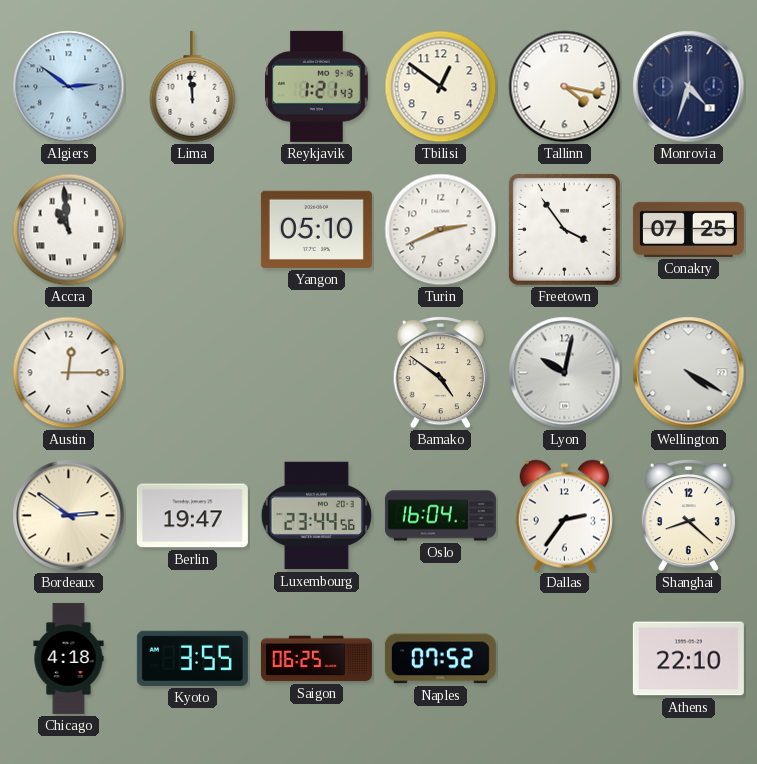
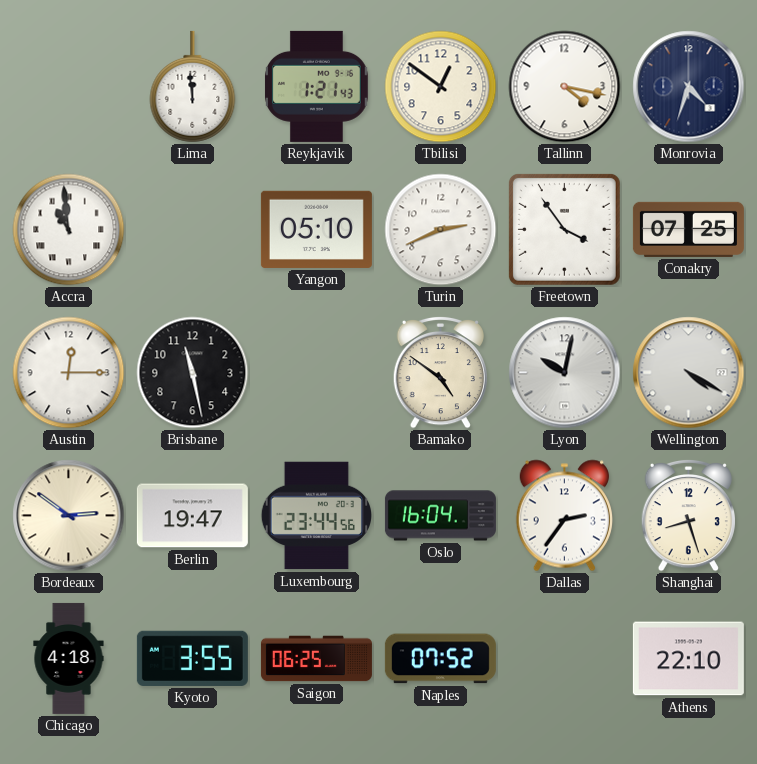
Algiers: 2:51 -> none
Brisbane: none -> 11:28
Shanghai: 8:22 -> 8:27
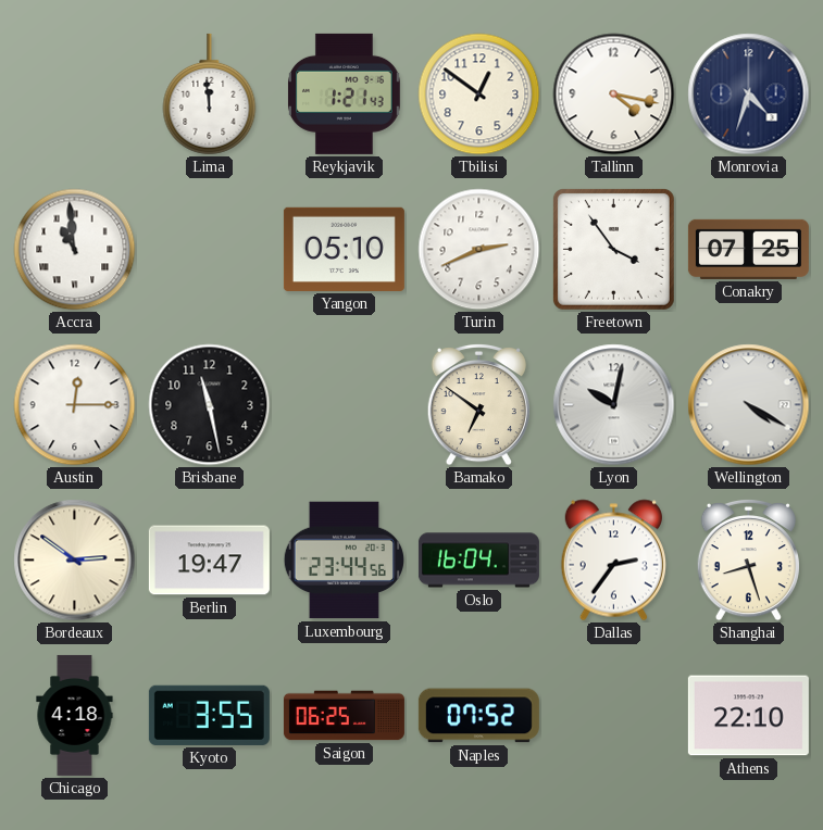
Bamako: 4:51 -> 6:51
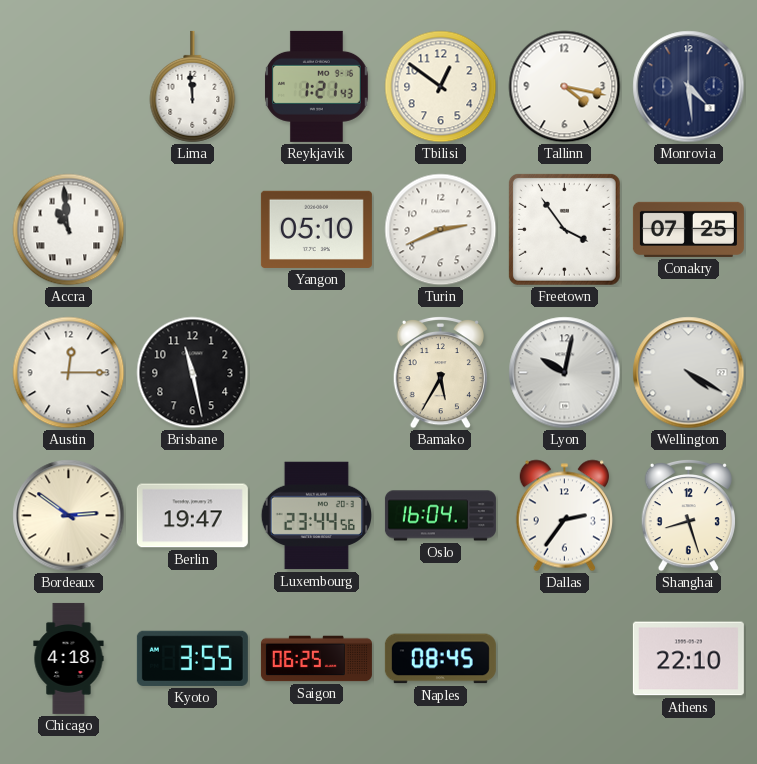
Monrovia: 4:33 -> 4:29
Bamako: 6:51 -> 5:35
Naples: 07:52 -> 08:45
